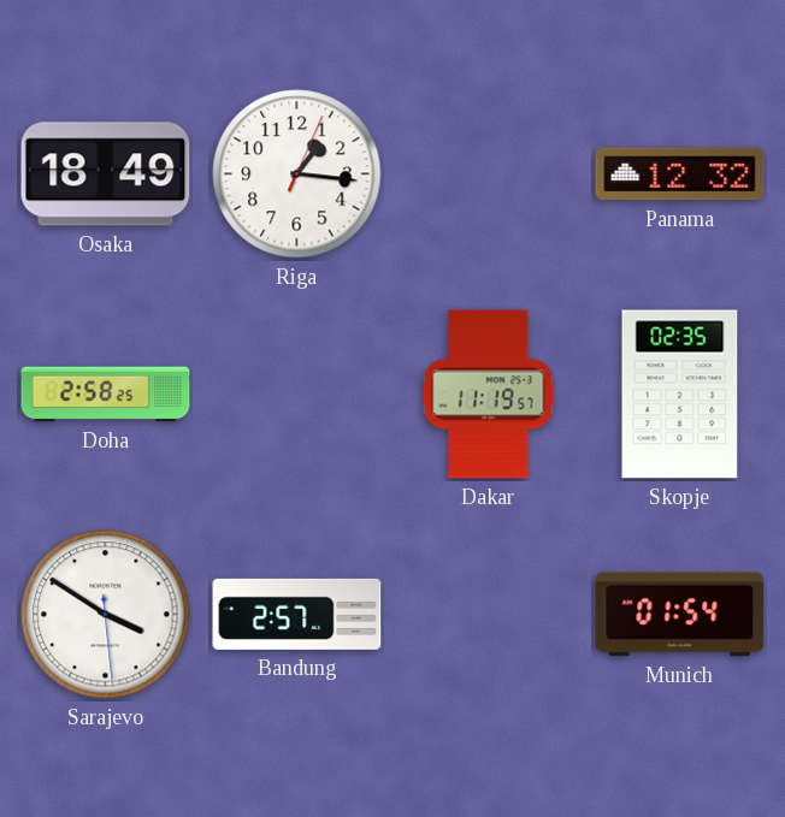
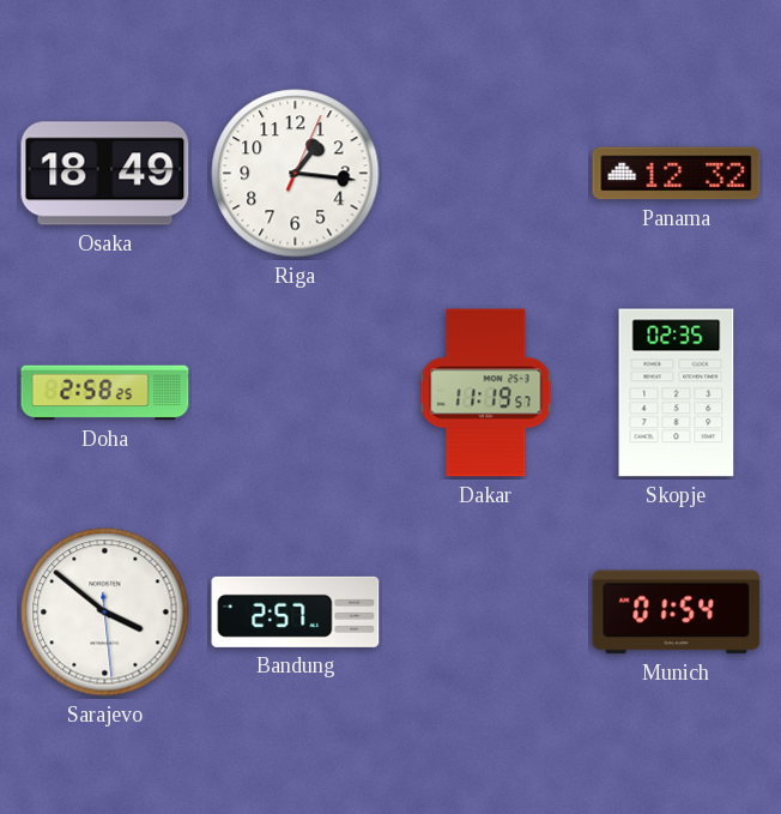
Sarajevo: 3:50 -> 3:51
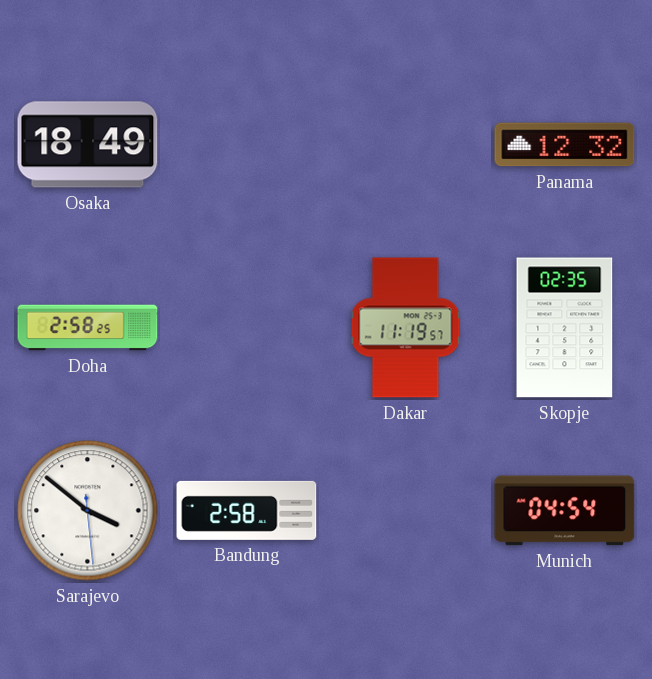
Riga: 1:16 -> none
Bandung: 2:57 -> 2:58
Munich: 01:54 -> 04:54
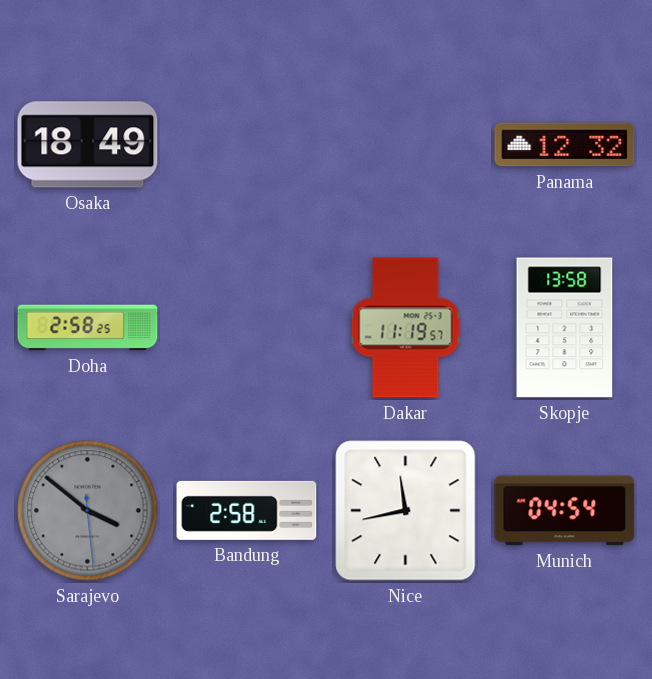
Skopje: 02:35 -> 13:58
Sarajevo dial: white -> grey
Nice: none -> 11:43
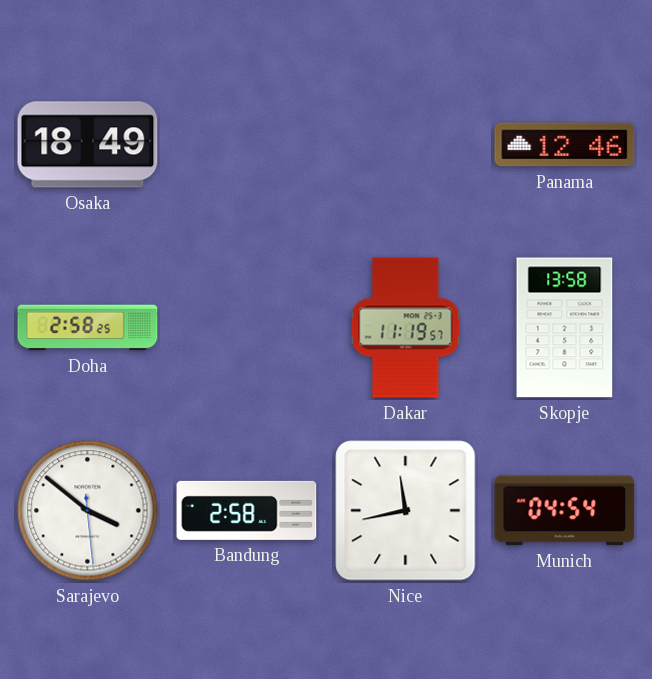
Panama: 12:32 -> 12:46
Sarajevo dial: grey -> white
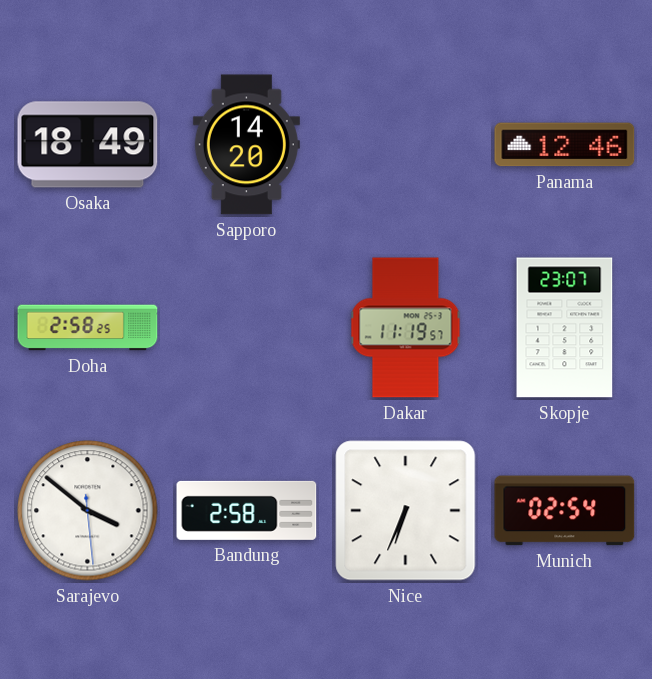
Sapporo: none -> 14:20
Skopje: 13:58 -> 23:07
Nice: 11:43 -> 6:34
Munich: 04:54 -> 02:54
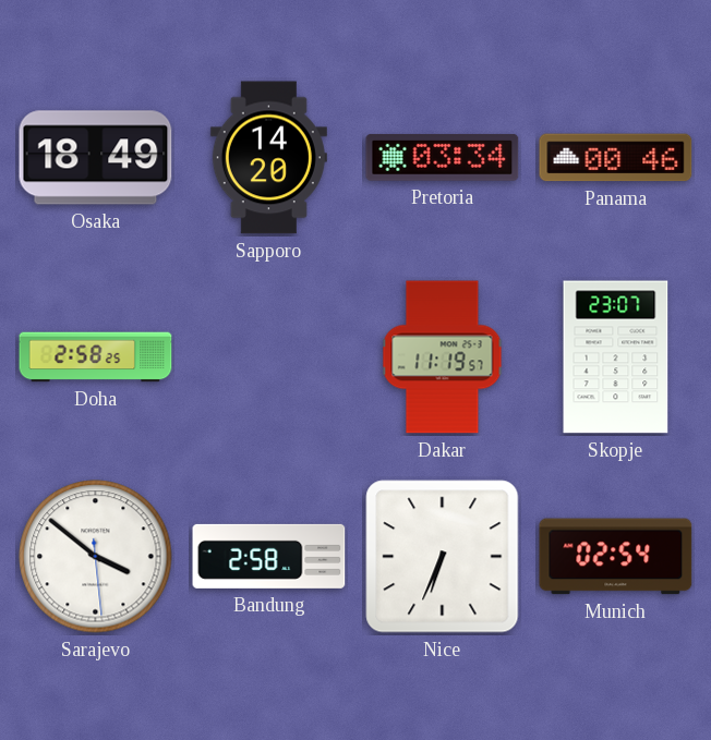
Pretoria: none -> 03:34
Panama: 12:46 -> 00:46
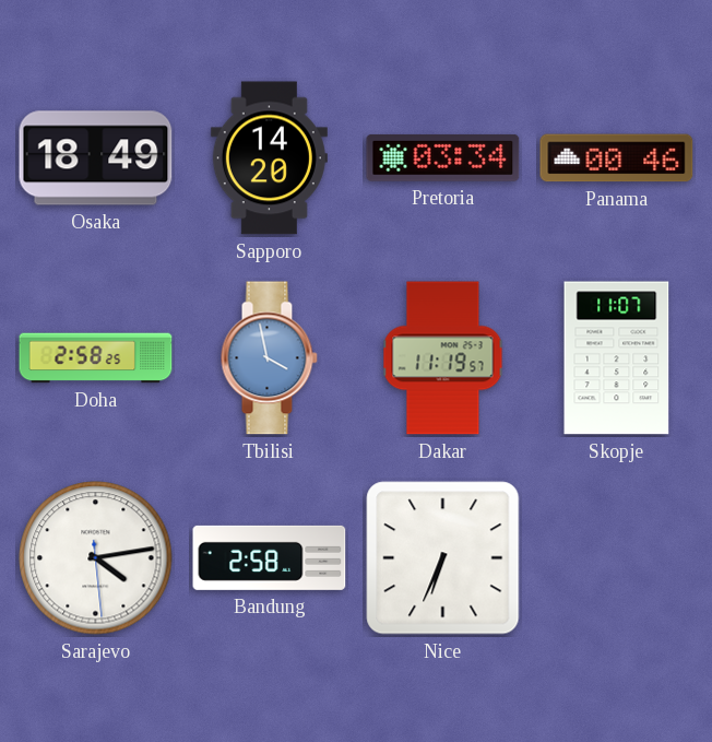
Tbilisi: none -> 3:58
Skopje: 23:07 -> 11:07
Sarajevo: 3:51 -> 4:13
Munich: 02:54 -> none
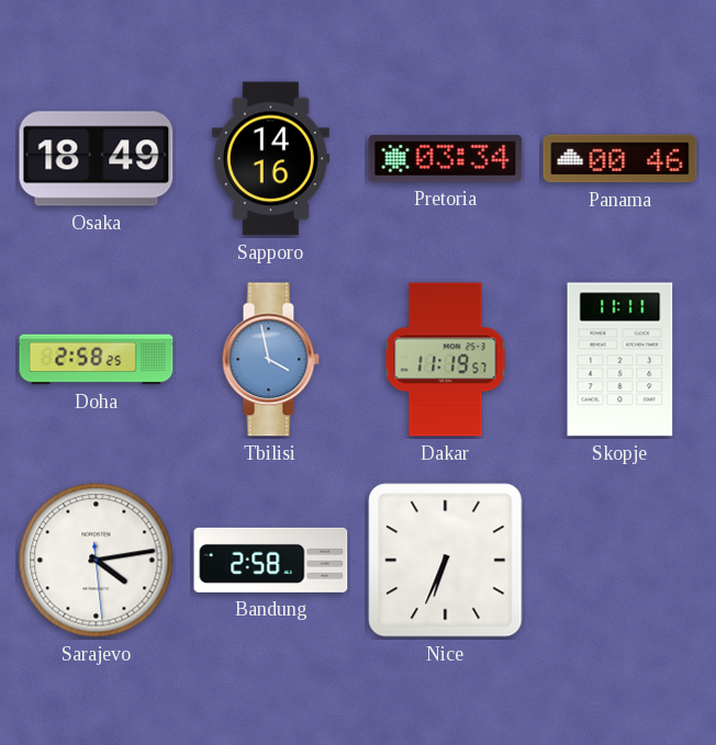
Sapporo: 14:20 -> 14:16
Skopje: 11:07 -> 11:11
